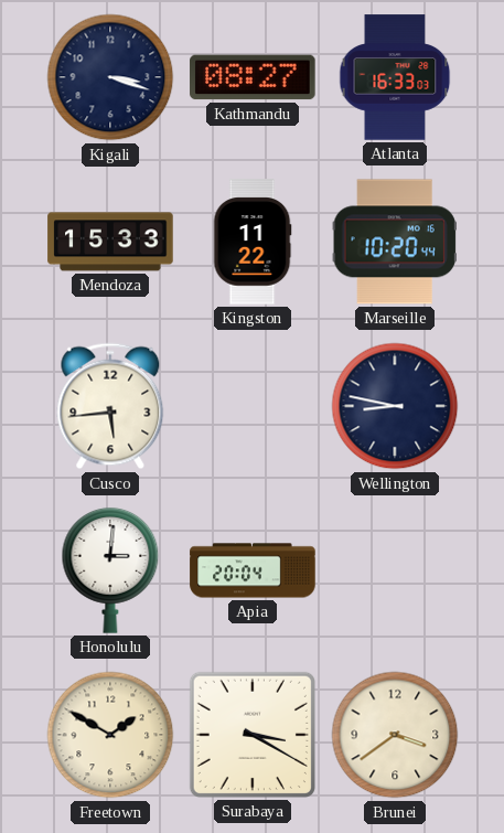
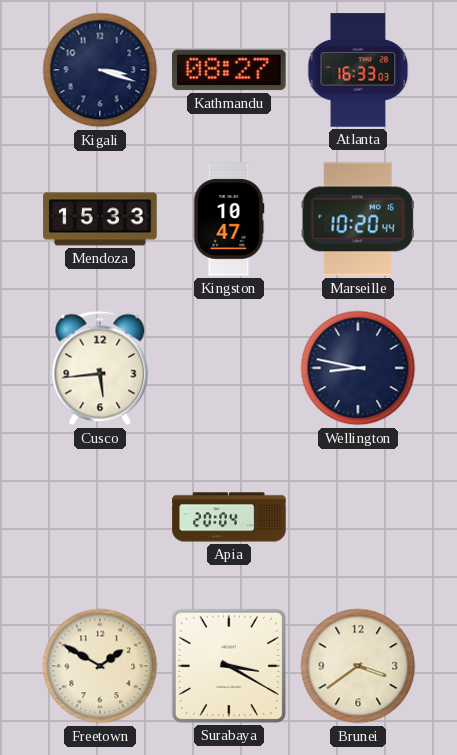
Kingston: 11:22 -> 10:47
Honolulu: 3:01 -> none
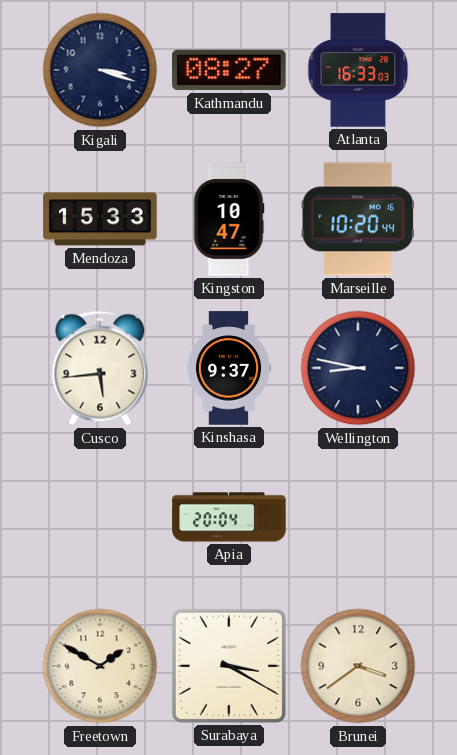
Kinshasa: none -> 9:37
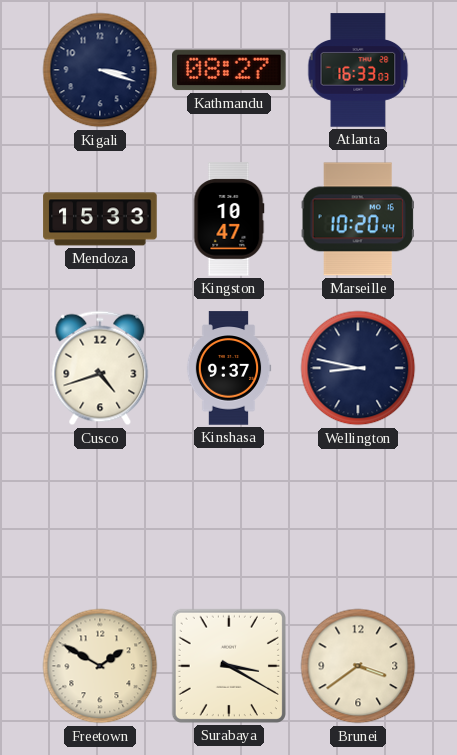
Cusco: 5:44 -> 4:42
Apia: 20:04 -> none
